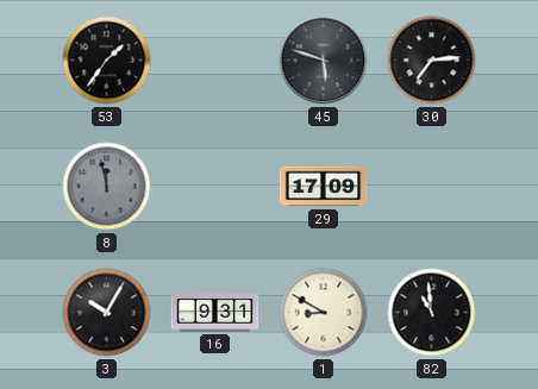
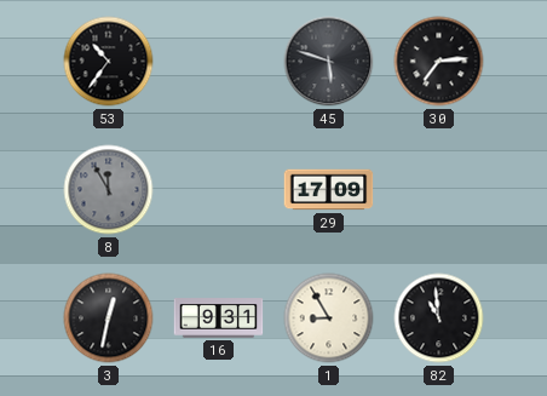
53: 1:36 -> 10:36
8: 11:58 -> 11:55
3: 10:05 -> 12:32
1: 8:50 -> 8:55
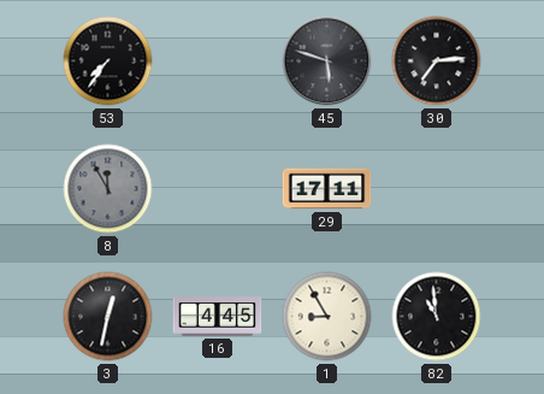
53: 10:36 -> 7:36
29: 17:09 -> 17:11
16: 9:31 -> 4:45
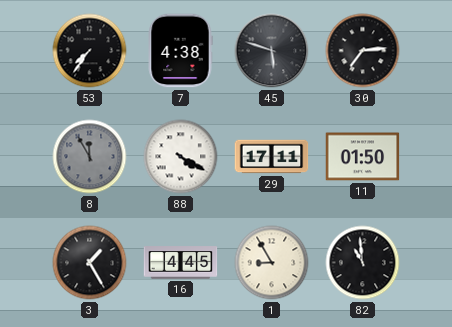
7: none -> 4:38
88: none -> 4:20
11: none -> 01:50
3: 12:32 -> 1:25
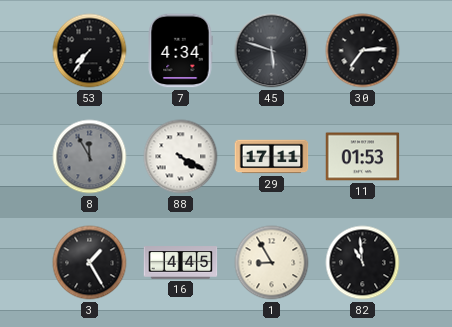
7: 4:38 -> 4:34
11: 01:50 -> 01:53
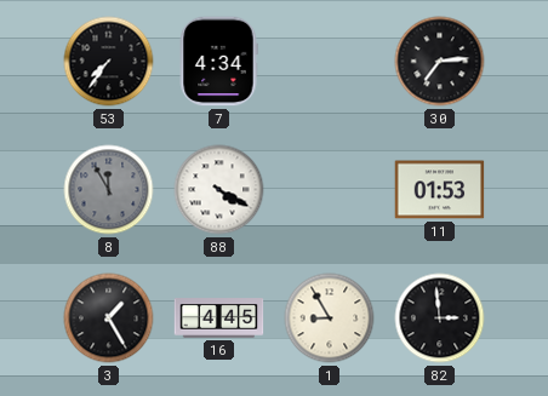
45: 5:48 -> none
29: 17:11 -> none
82: 10:59 -> 2:59
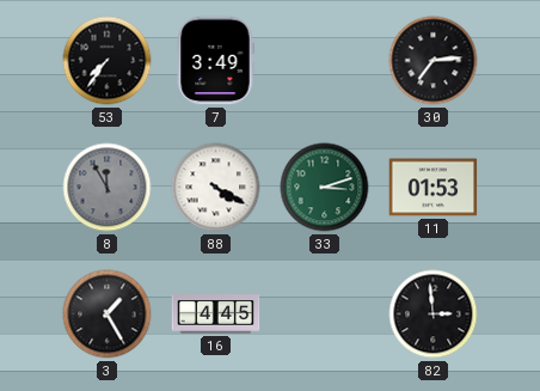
7: 4:34 -> 3:49
33: none -> 3:12
1: 8:55 -> none
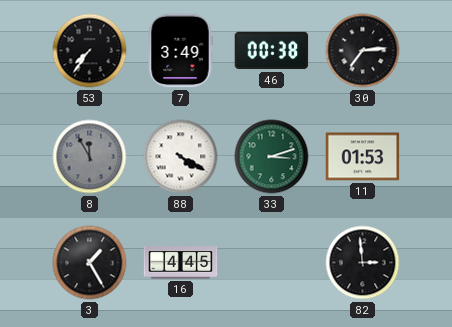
46: none -> 00:38
